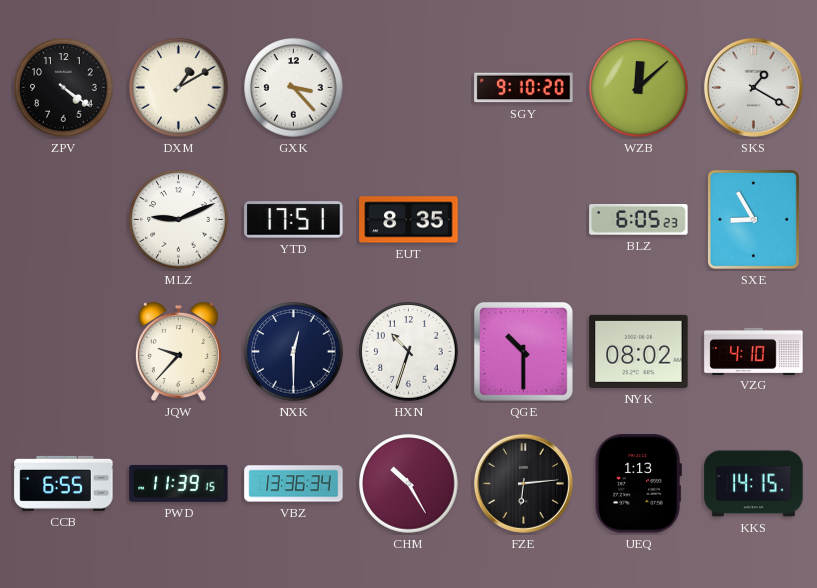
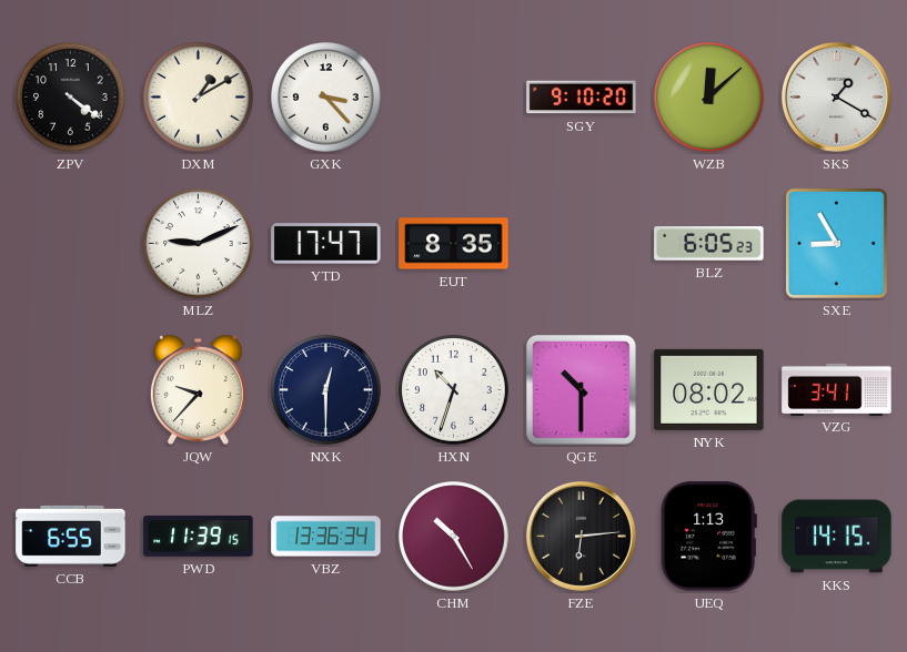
YTD: 17:51 -> 17:47
VZG: 4:10 -> 3:41
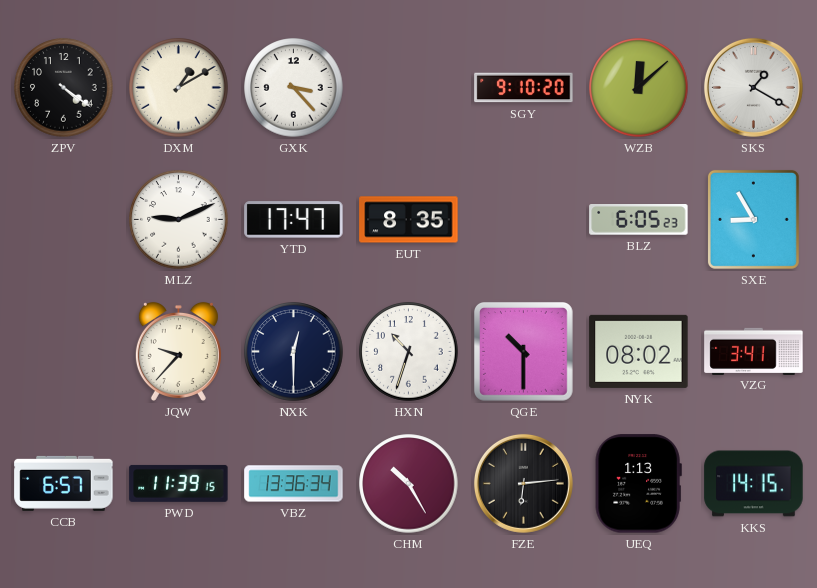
CCB: 6:55 -> 6:57
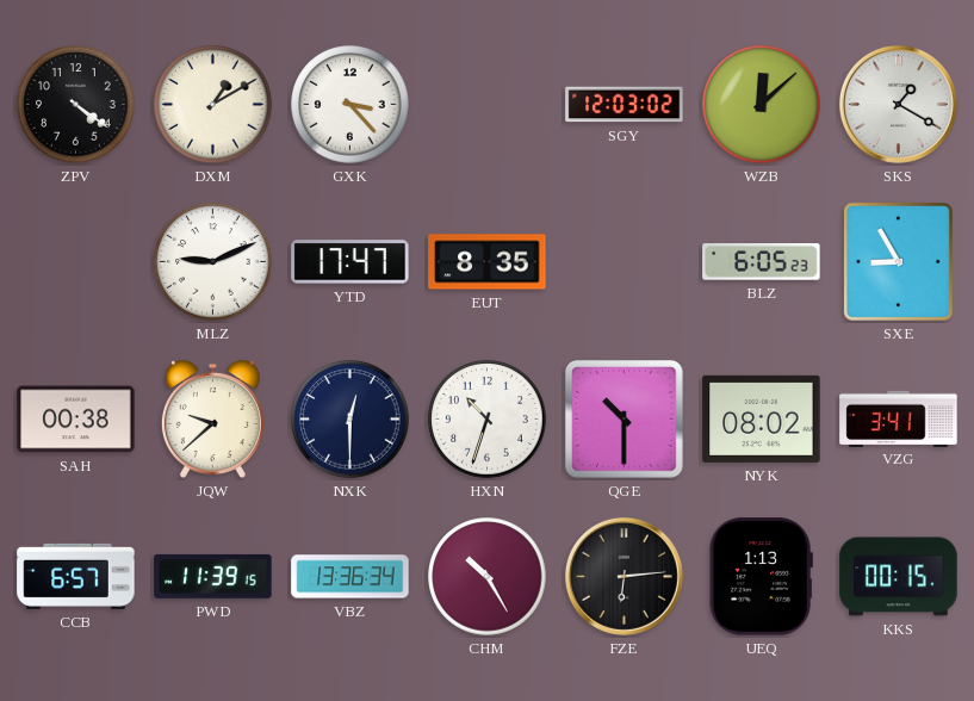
SGY: 9:10 -> 12:03
SAH: none -> 00:38
JQW: 9:37 -> 9:38
KKS: 14:15 -> 00:15
